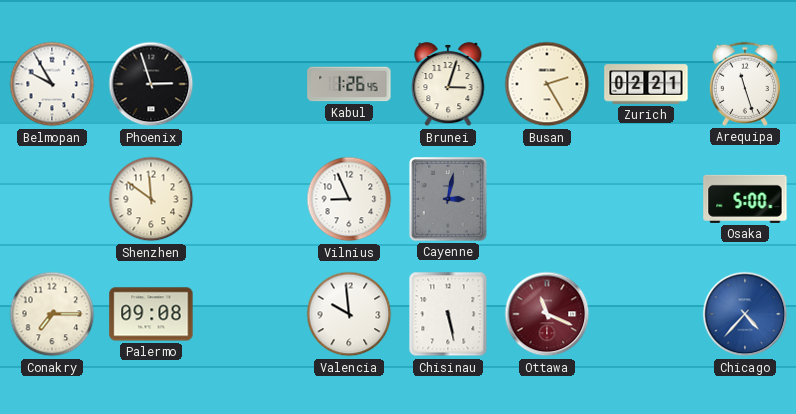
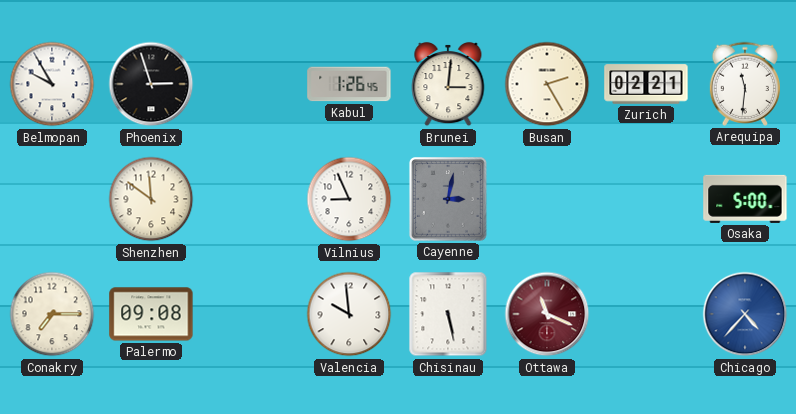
Brunei: 3:03 -> 3:01
Arequipa: 11:27 -> 11:31
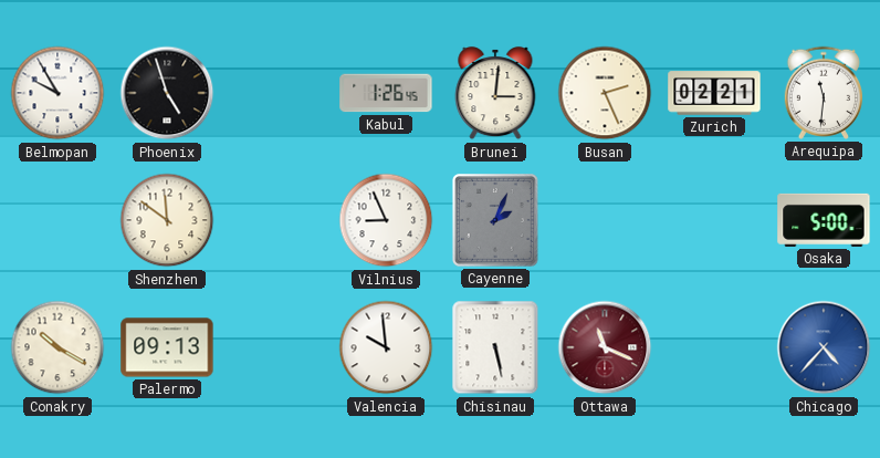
Phoenix: 2:57 -> 4:57
Busan: 2:25 -> 2:26
Cayenne: 3:02 -> 2:04
Conakry: 7:15 -> 10:20
Palermo: 09:08 -> 09:13
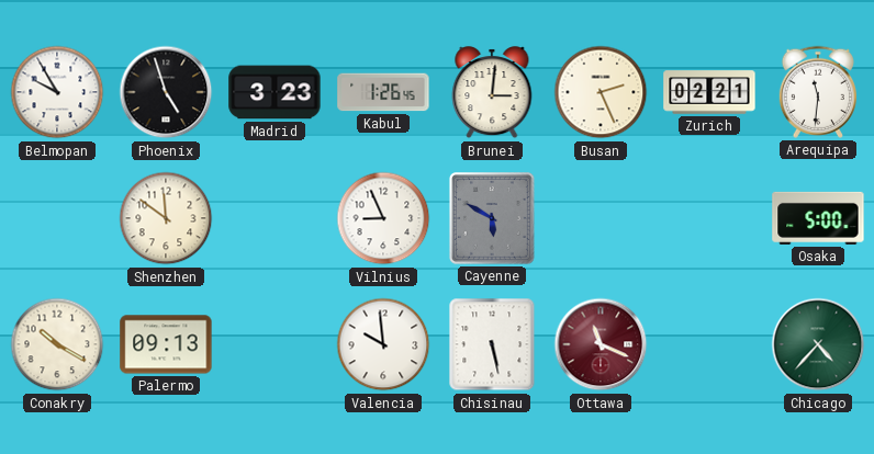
Madrid: none -> 3:23
Cayenne: 2:04 -> 5:50
Chicago dial: blue -> green
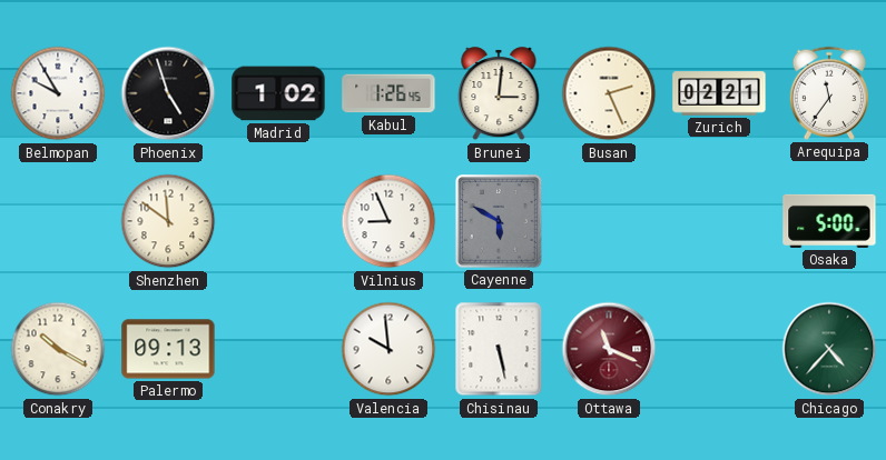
Madrid: 3:23 -> 1:02
Arequipa: 11:31 -> 11:36
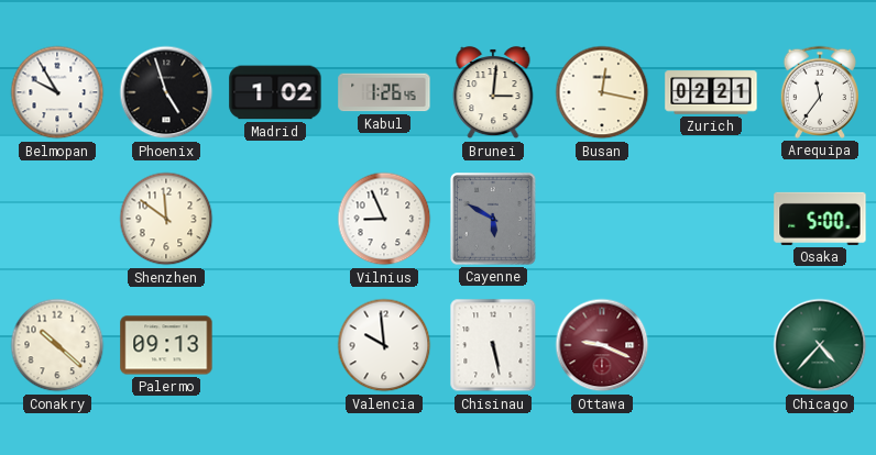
Busan: 2:26 -> 12:17
Conakry: 10:20 -> 10:22
Ottawa: 11:19 -> 9:19
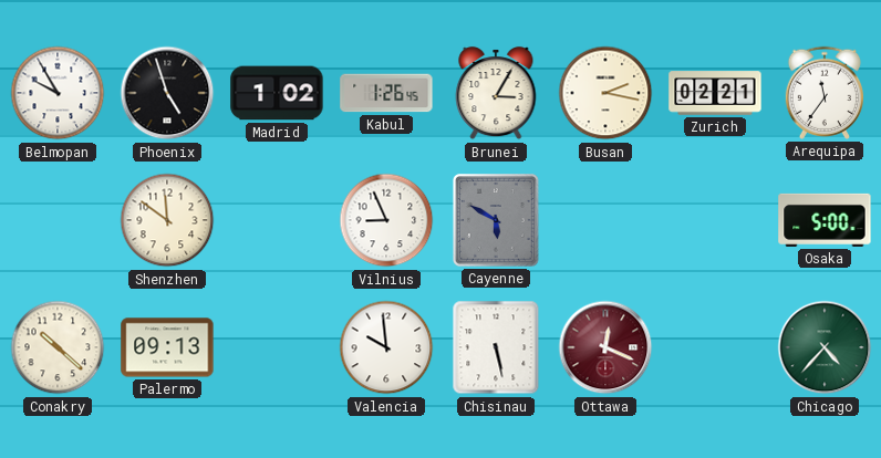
Brunei: 3:01 -> 3:05
Busan: 12:17 -> 2:17
Ottawa: 9:19 -> 12:19
